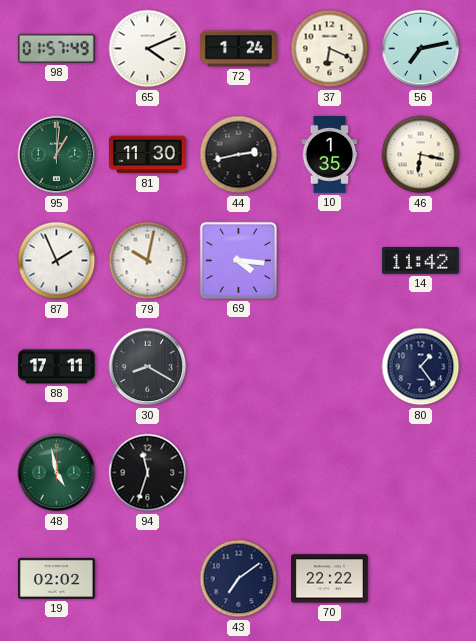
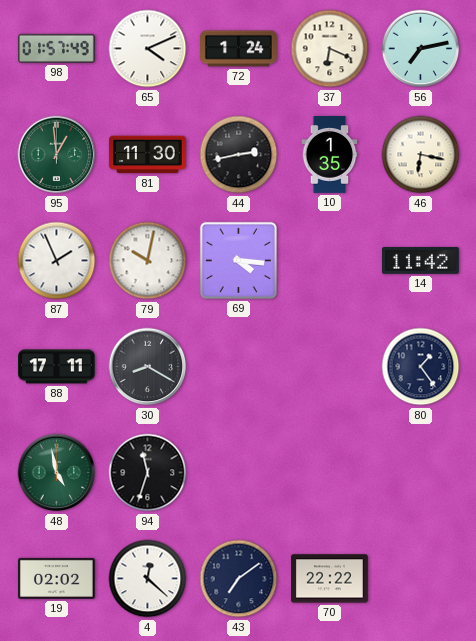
95: 1:01 -> 12:59
4: none -> 12:22
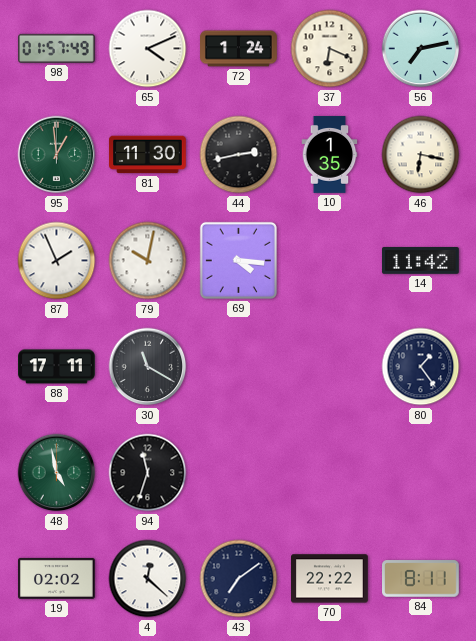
30: 8:20 -> 11:20
84: none -> 8:11
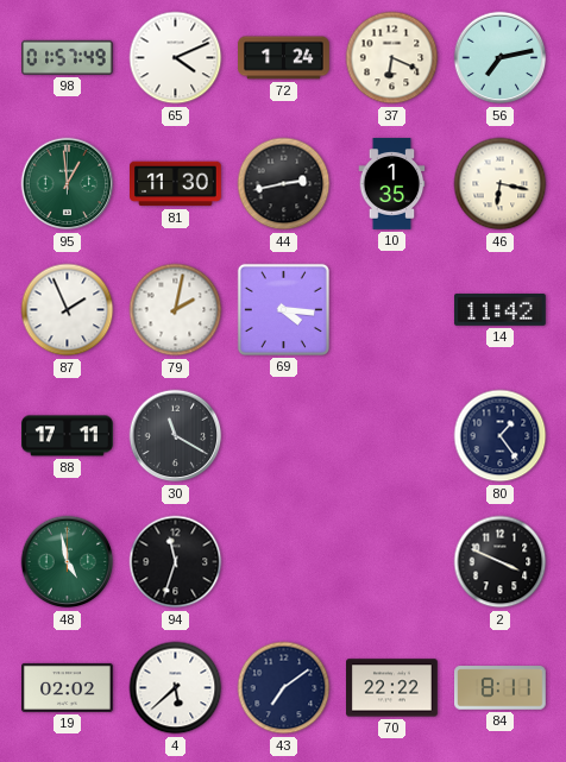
79: 10:02 -> 2:02
2: none -> 3:49
4: 12:22 -> 5:38
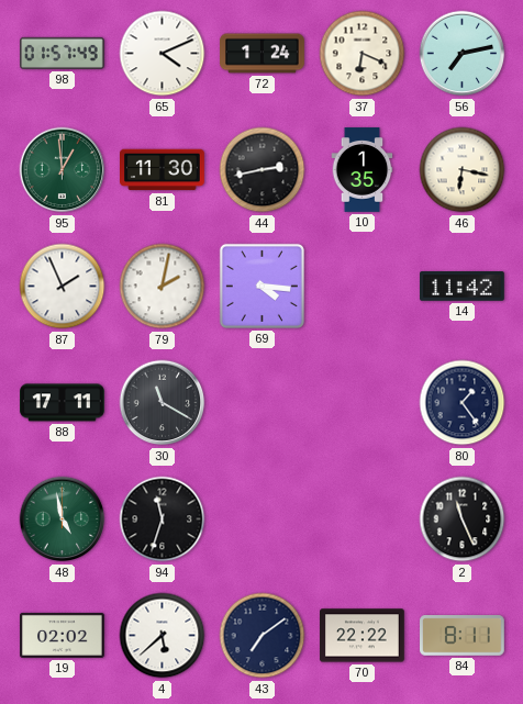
2: 3:49 -> 11:26
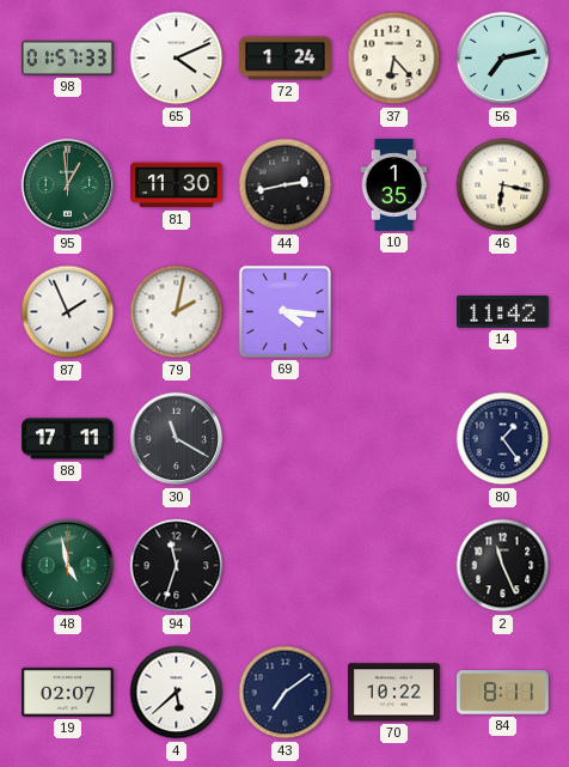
98: 01:57:49 -> 01:57:33
37: 6:19 -> 6:23
19: 02:02 -> 02:07
70: 22:22 -> 10:22
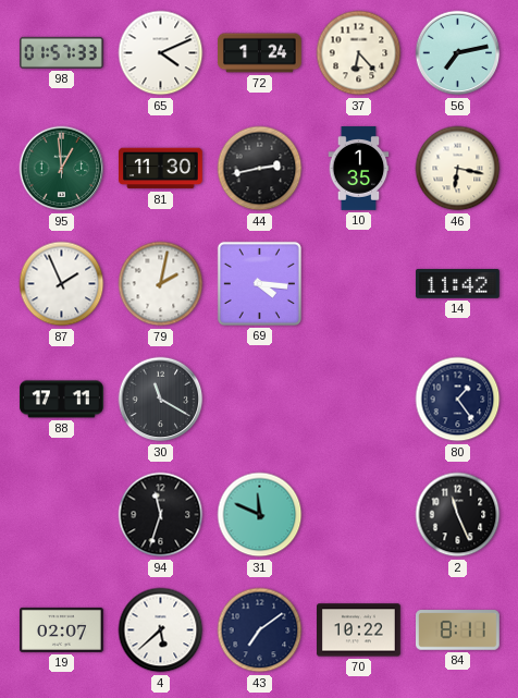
48: 4:58 -> none
31: none -> 11:49
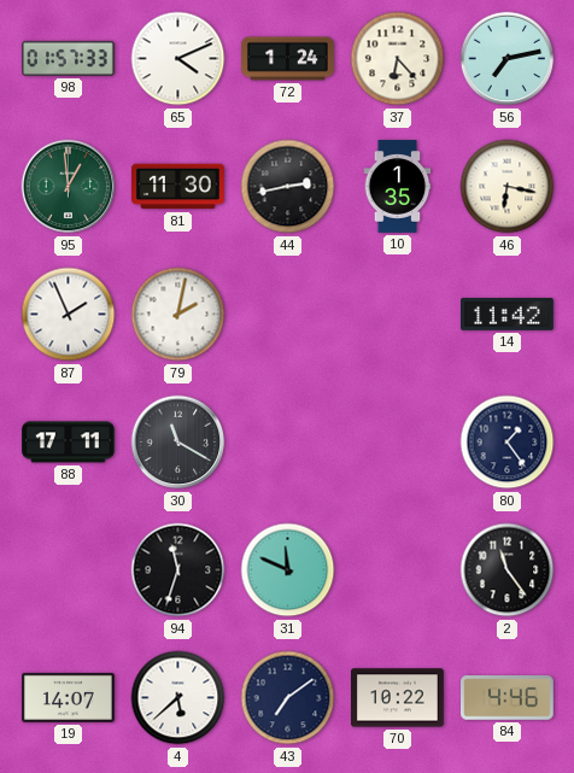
69: 4:16 -> none
2: 11:26 -> 11:24
19: 02:07 -> 14:07
84: 8:11 -> 4:46
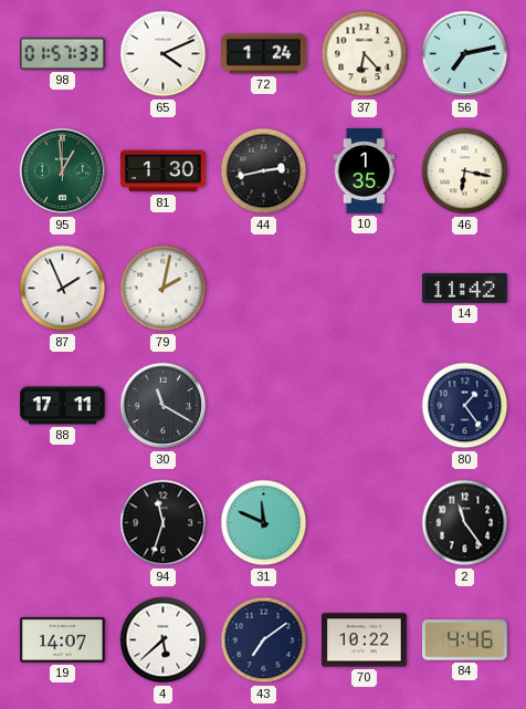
81: 11:30 -> 1:30
